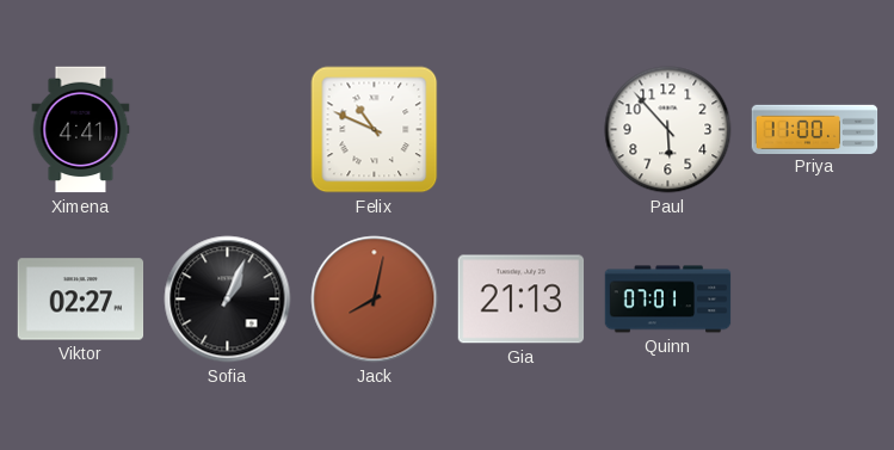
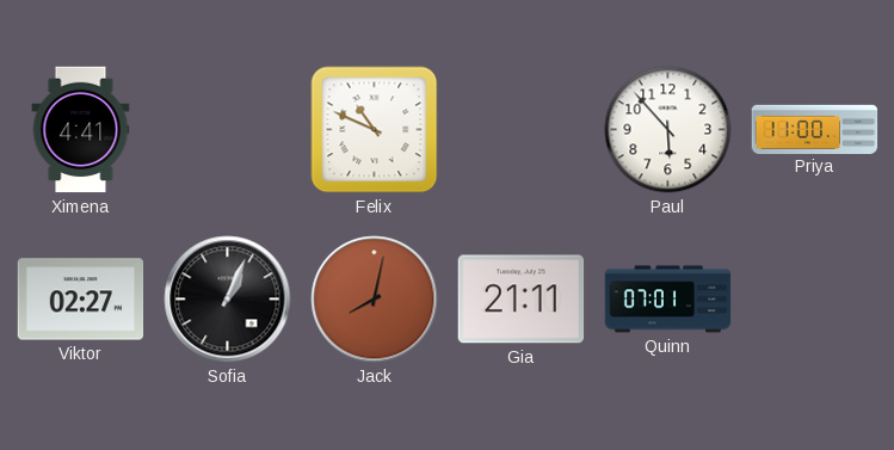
Gia: 21:13 -> 21:11
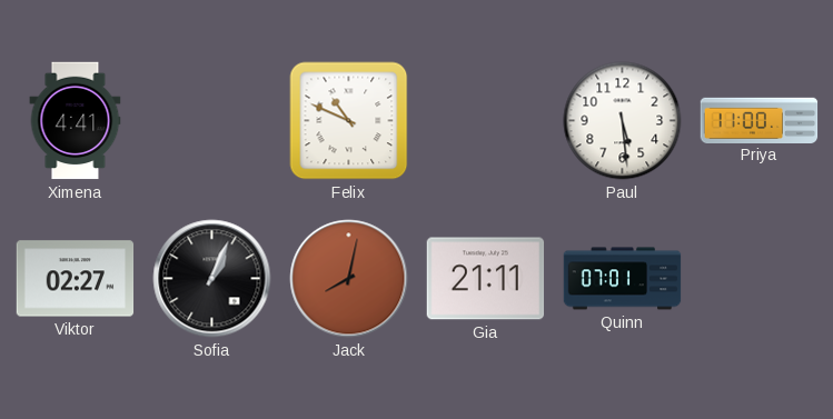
Paul: 5:53 -> 5:29
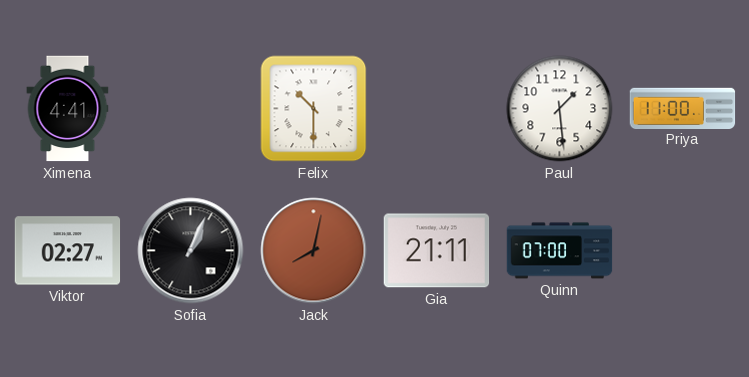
Felix: 10:49 -> 10:30
Paul: 5:29 -> 1:29
Quinn: 07:01 -> 07:00
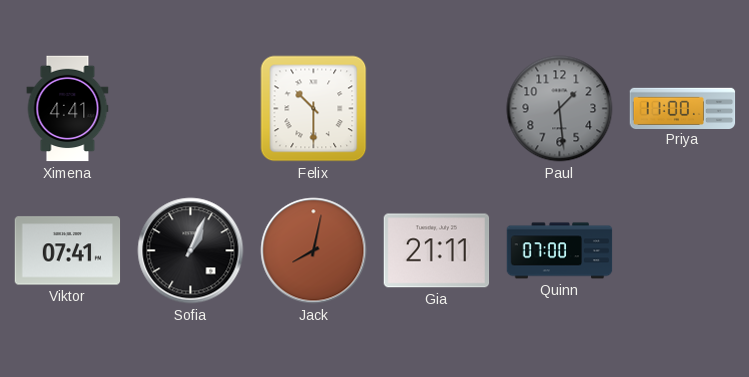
Paul dial: white -> grey
Viktor: 02:27 -> 07:41
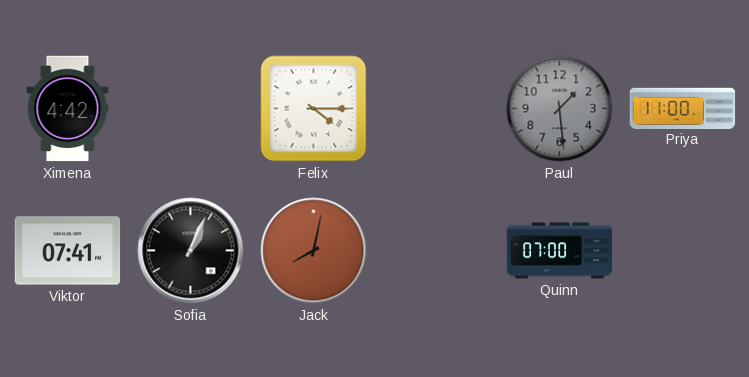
Ximena: 4:41 -> 4:42
Felix: 10:30 -> 4:15
Gia: 21:11 -> none
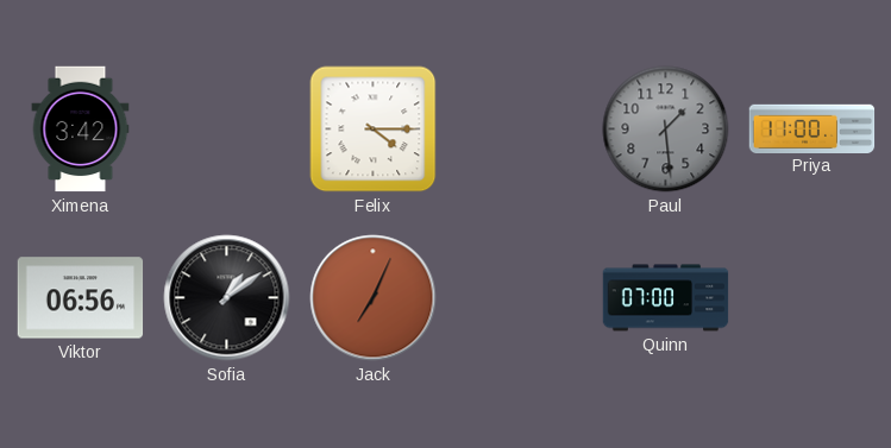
Ximena: 4:42 -> 3:42
Viktor: 07:41 -> 06:56
Sofia: 1:04 -> 1:09
Jack: 8:02 -> 7:04
